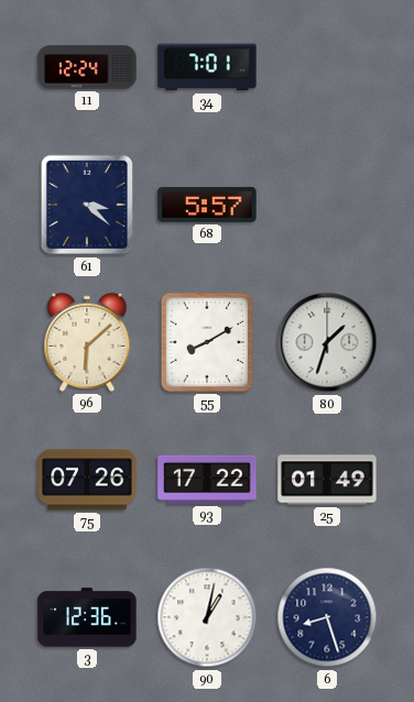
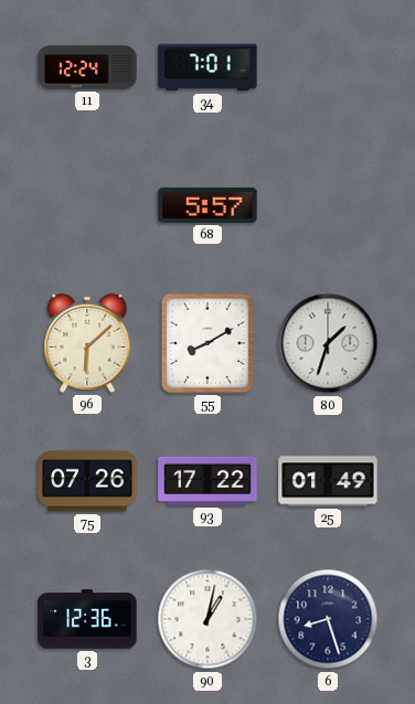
61: 3:22 -> none
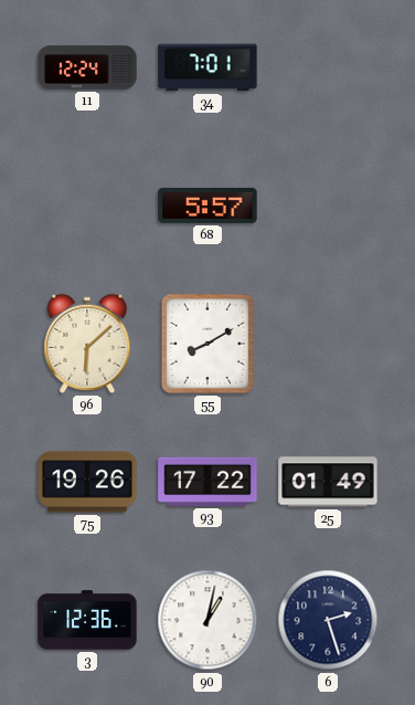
80: 1:33 -> none
75: 07:26 -> 19:26
6: 8:27 -> 2:27
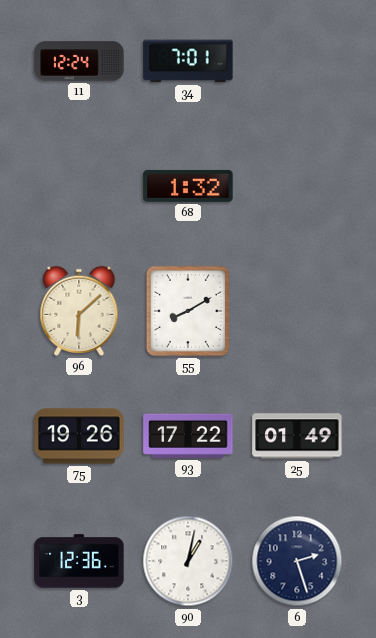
68: 5:57 -> 1:32
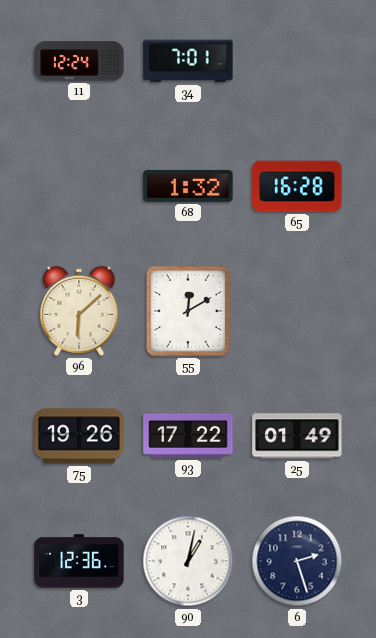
65: none -> 16:28
55: 8:10 -> 12:10
